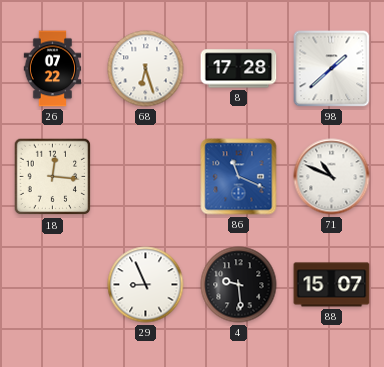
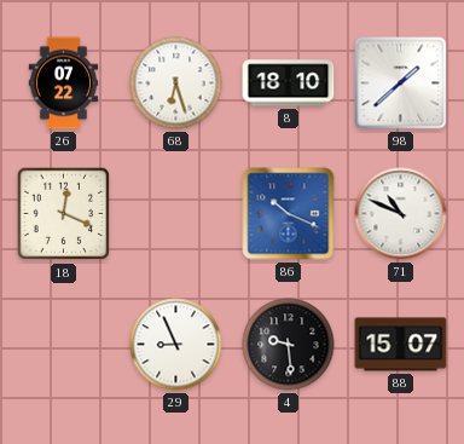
8: 17:28 -> 18:10
18: 12:16 -> 12:19
86: 11:19 -> 10:19
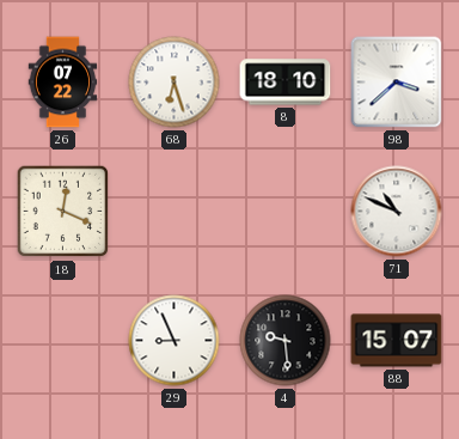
98: 1:38 -> 3:38
86: 10:19 -> none
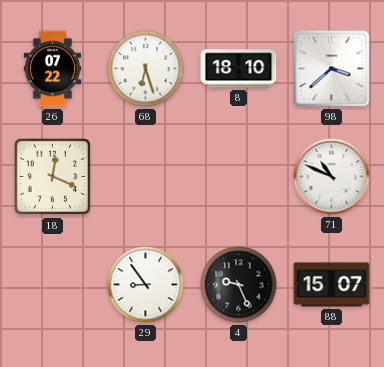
29: 8:56 -> 8:54
4: 9:29 -> 9:26
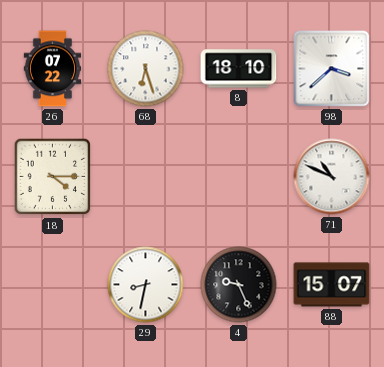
18: 12:19 -> 4:15
29: 8:54 -> 8:32
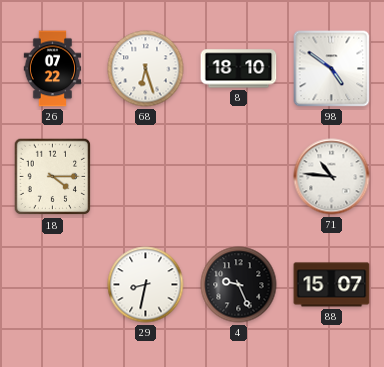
98: 3:38 -> 4:51
71: 10:49 -> 10:46
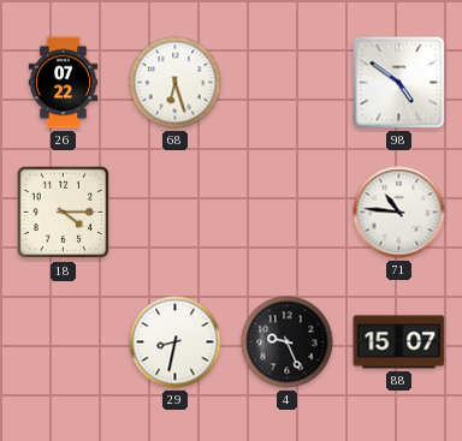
8: 18:10 -> none
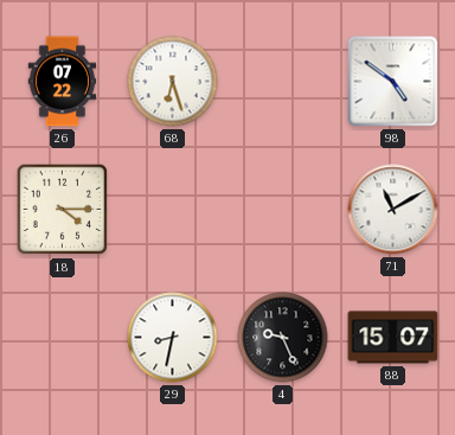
71: 10:46 -> 11:10
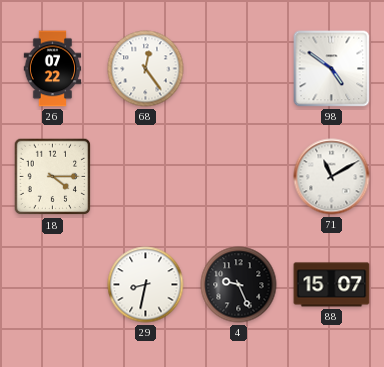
68: 6:27 -> 12:24
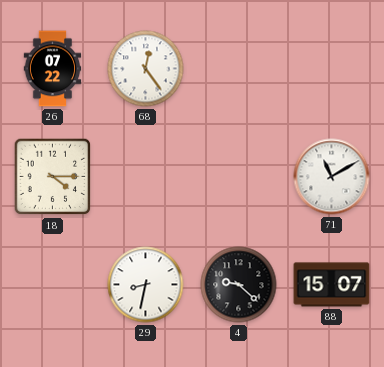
98: 4:51 -> none
4: 9:26 -> 9:22
